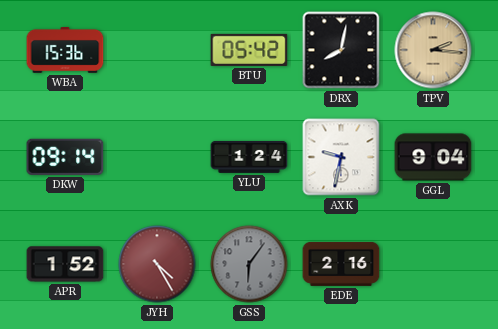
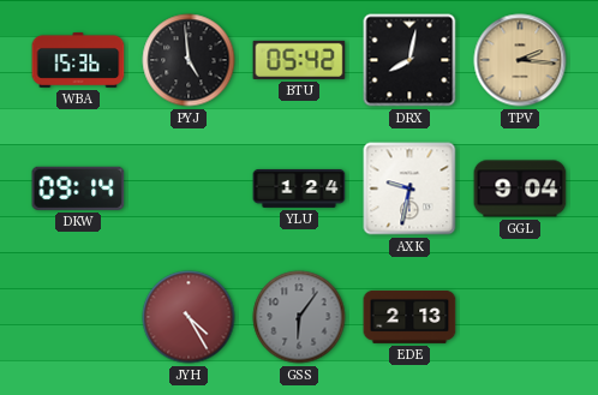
PYJ: none -> 4:59
APR: 1:52 -> none
EDE: 2:16 -> 2:13
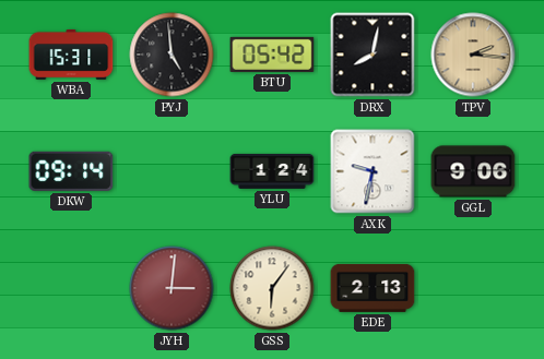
WBA: 15:36 -> 15:31
GGL: 9:04 -> 9:06
JYH: 4:25 -> 3:01
GSS dial: grey -> cream
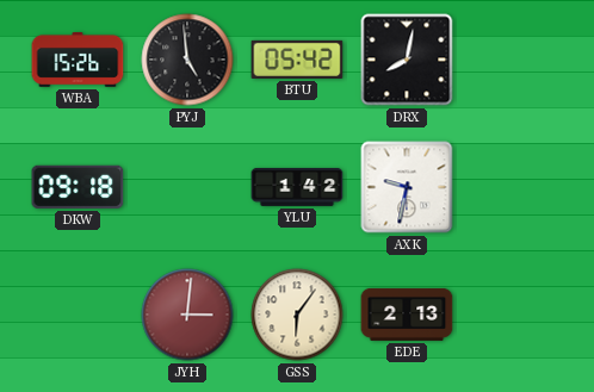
WBA: 15:31 -> 15:26
TPV: 2:16 -> none
DKW: 09:14 -> 09:18
YLU: 1:24 -> 1:42
GGL: 9:06 -> none
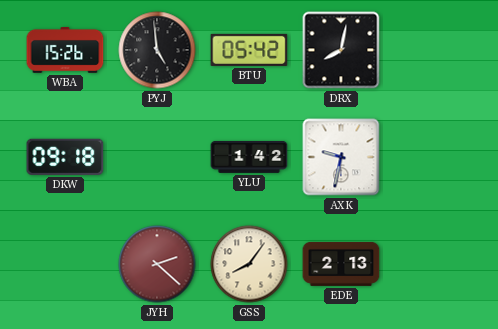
JYH: 3:01 -> 2:22
GSS: 6:06 -> 8:06
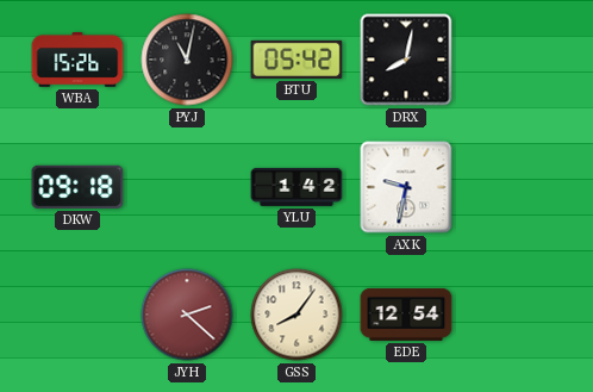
PYJ: 4:59 -> 11:02
EDE: 2:13 -> 12:54
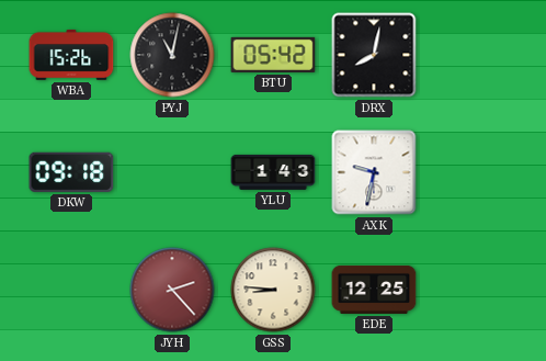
YLU: 1:42 -> 1:43
JYH: 2:22 -> 2:23
GSS: 8:06 -> 8:46
EDE: 12:54 -> 12:25
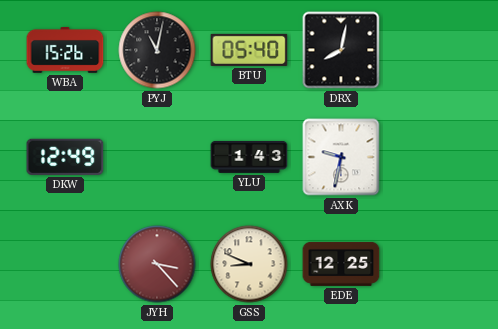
BTU: 05:42 -> 05:40
DKW: 09:18 -> 12:49
JYH: 2:23 -> 3:23
GSS: 8:46 -> 8:49
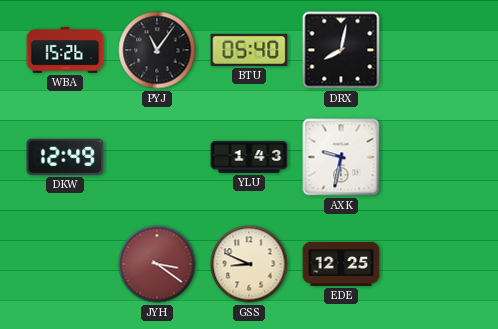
PYJ: 11:02 -> 11:06
JYH: 3:23 -> 3:21
